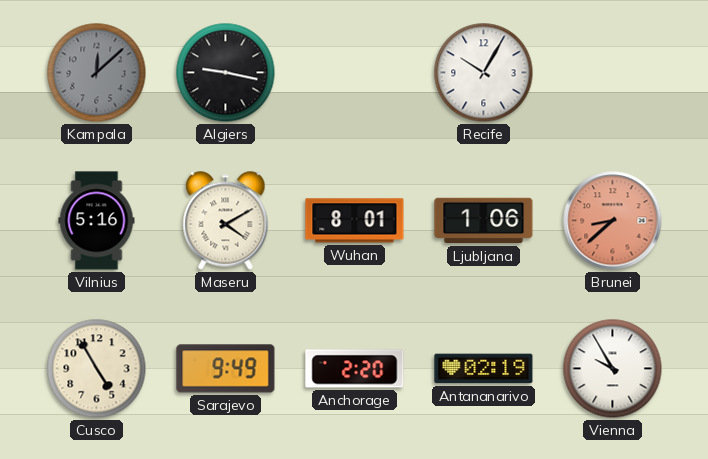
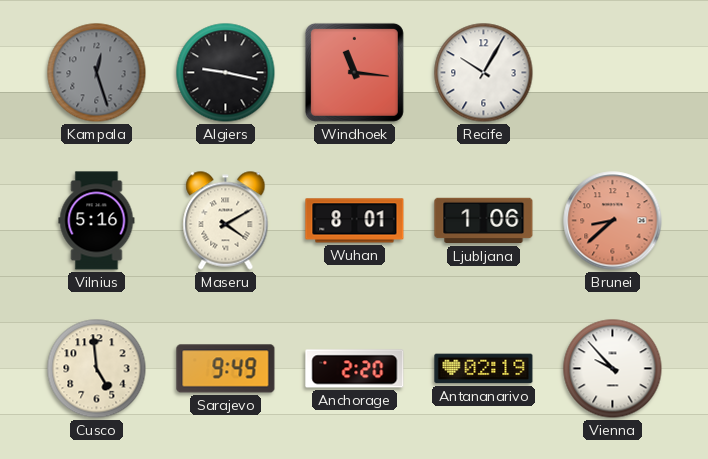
Kampala: 12:08 -> 12:27
Windhoek: none -> 11:16
Cusco: 4:55 -> 4:59
Vienna: 9:55 -> 9:53
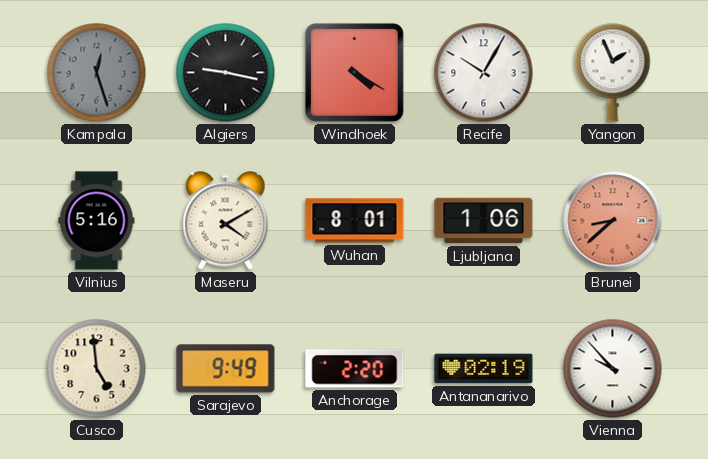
Windhoek: 11:16 -> 4:20
Yangon: none -> 1:56
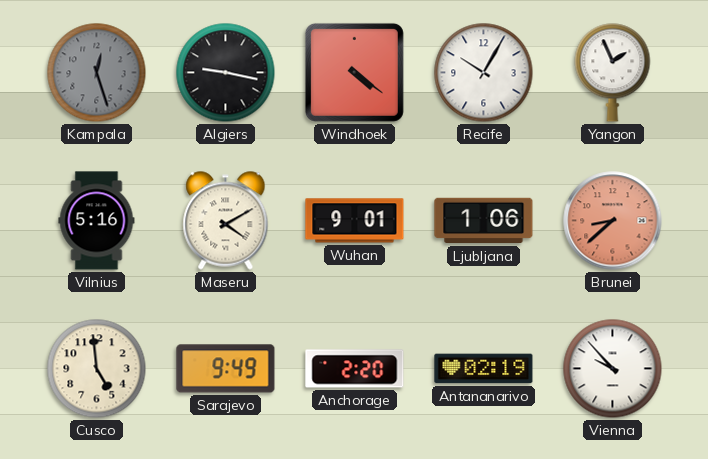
Windhoek: 4:20 -> 4:21
Wuhan: 8:01 -> 9:01
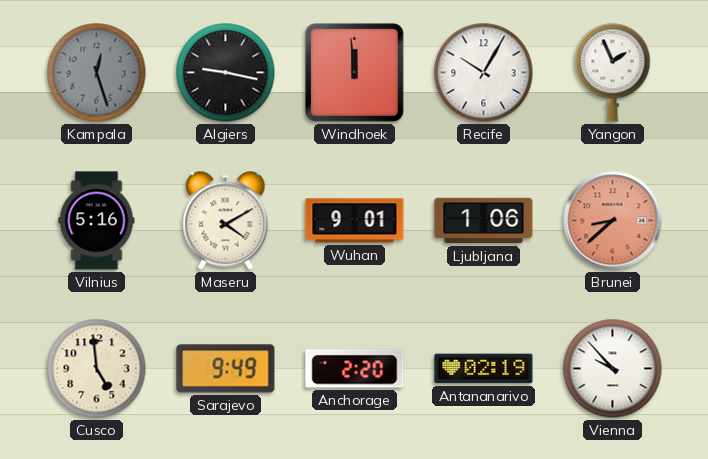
Windhoek: 4:21 -> 11:59
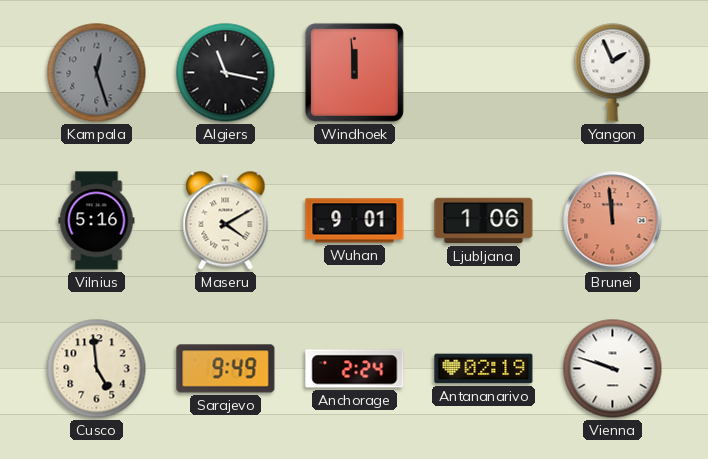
Algiers: 9:17 -> 11:17
Recife: 10:05 -> none
Brunei: 8:38 -> 11:59
Anchorage: 2:20 -> 2:24
Vienna: 9:53 -> 9:48
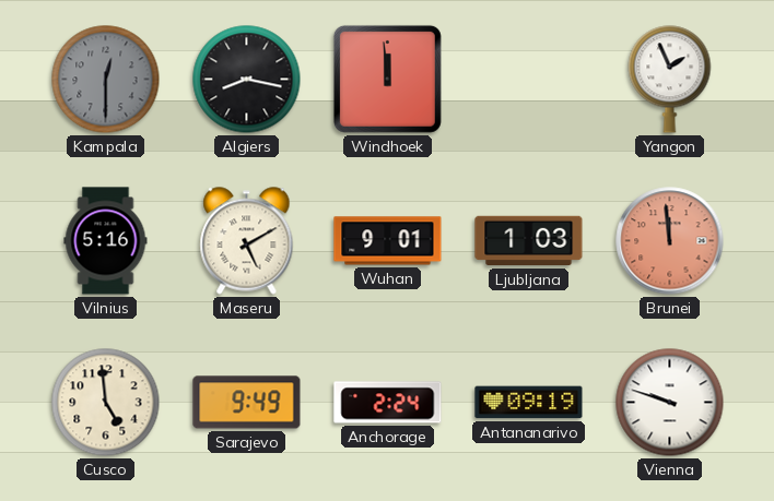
Kampala: 12:27 -> 12:30
Algiers: 11:17 -> 8:17
Maseru: 4:10 -> 5:10
Ljubljana: 1:06 -> 1:03
Antananarivo: 02:19 -> 09:19
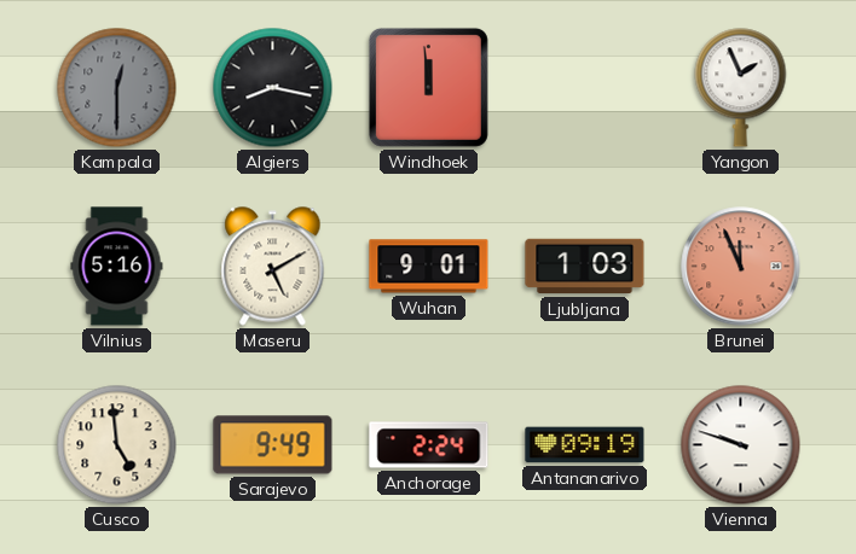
Brunei: 11:59 -> 11:56
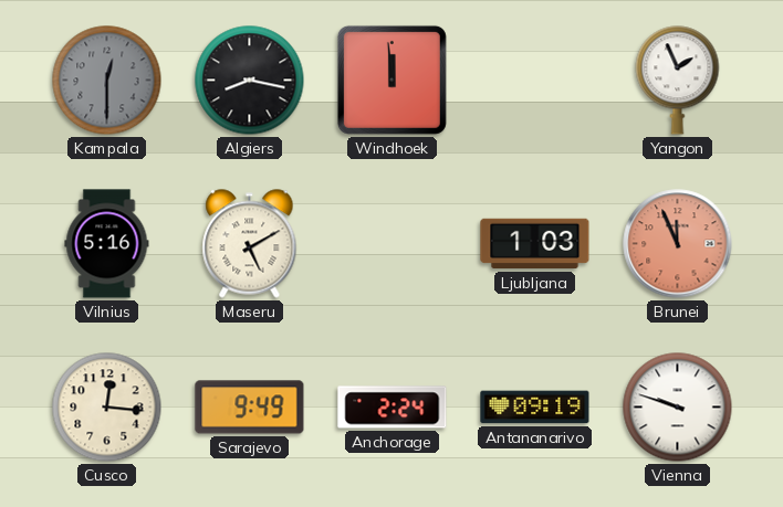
Wuhan: 9:01 -> none
Cusco: 4:59 -> 12:16
